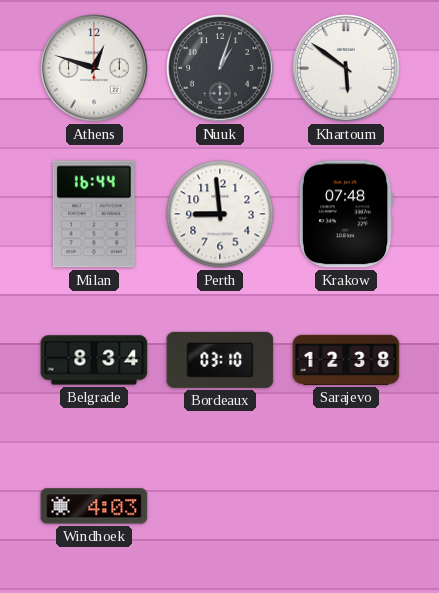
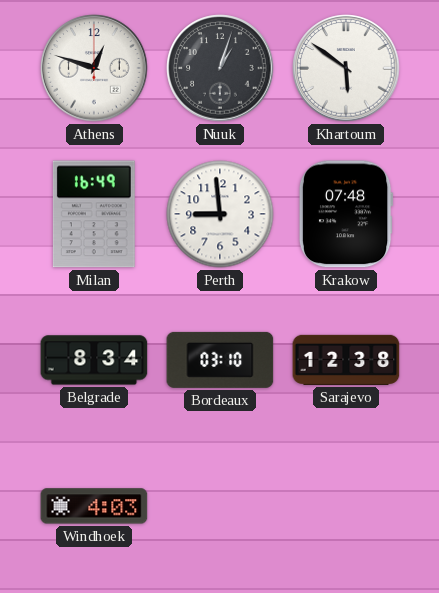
Milan: 16:44 -> 16:49
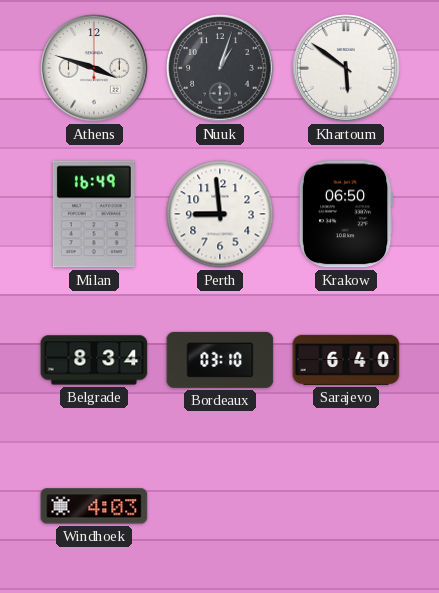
Athens: 12:48 -> 3:48
Krakow: 07:48 -> 06:50
Sarajevo: 12:38 -> 6:40
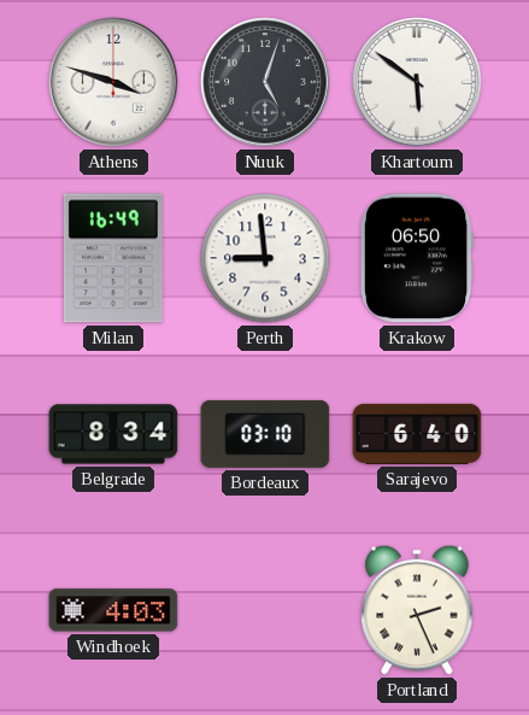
Nuuk: 1:03 -> 5:03
Portland: none -> 2:26
